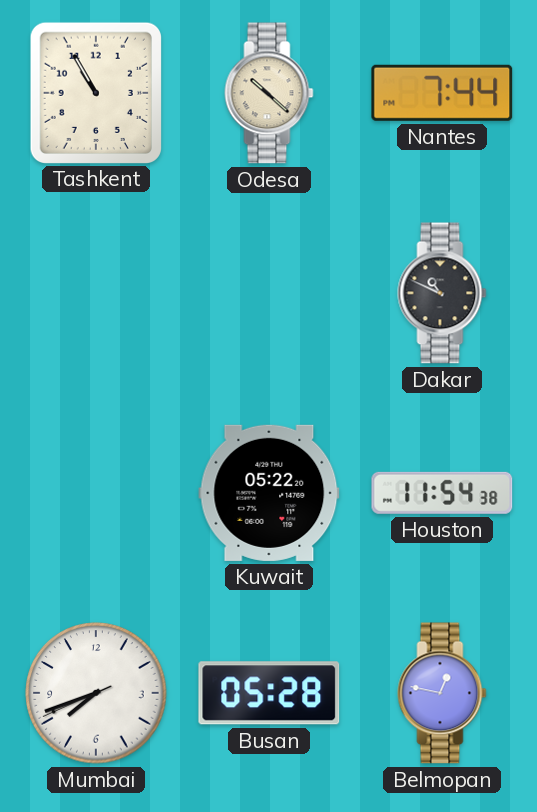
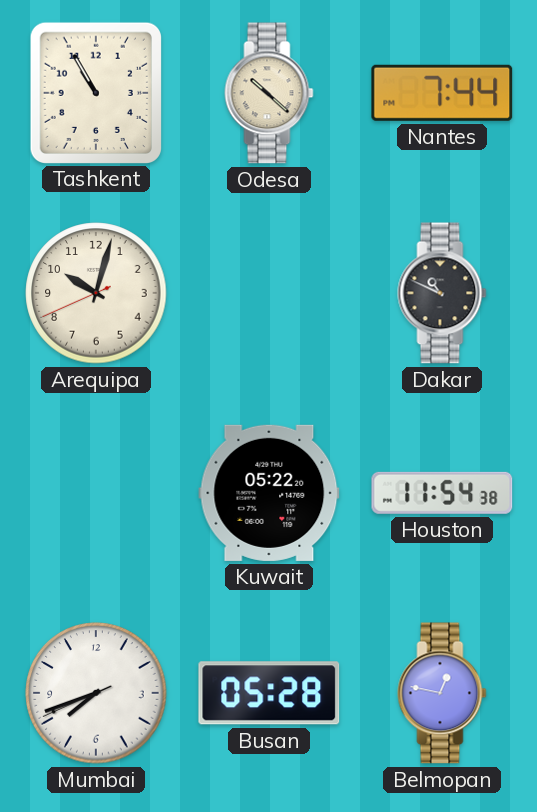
Arequipa: none -> 10:02
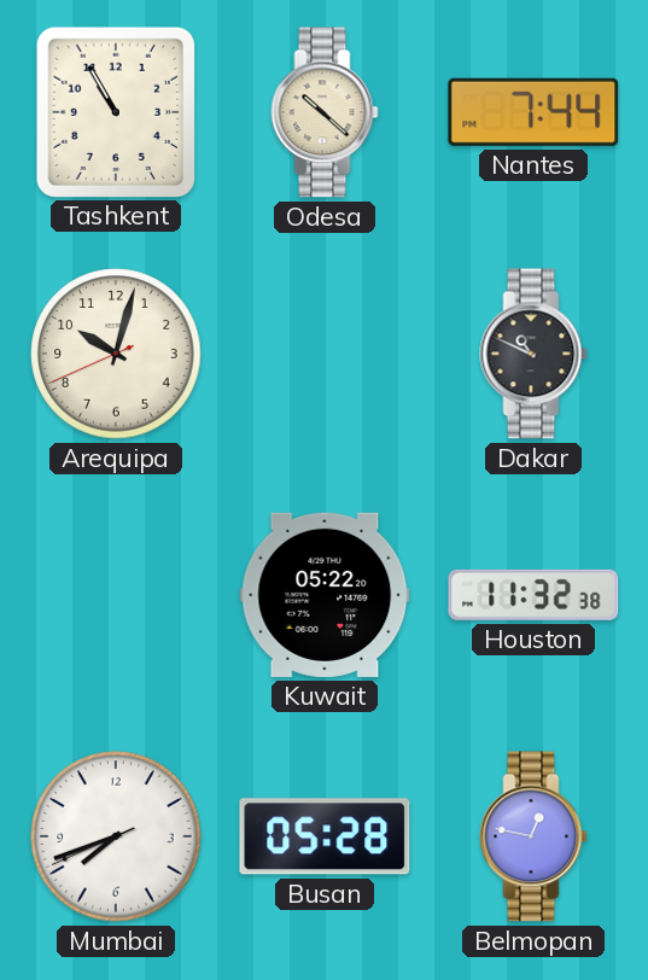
Houston: 11:54 -> 11:32
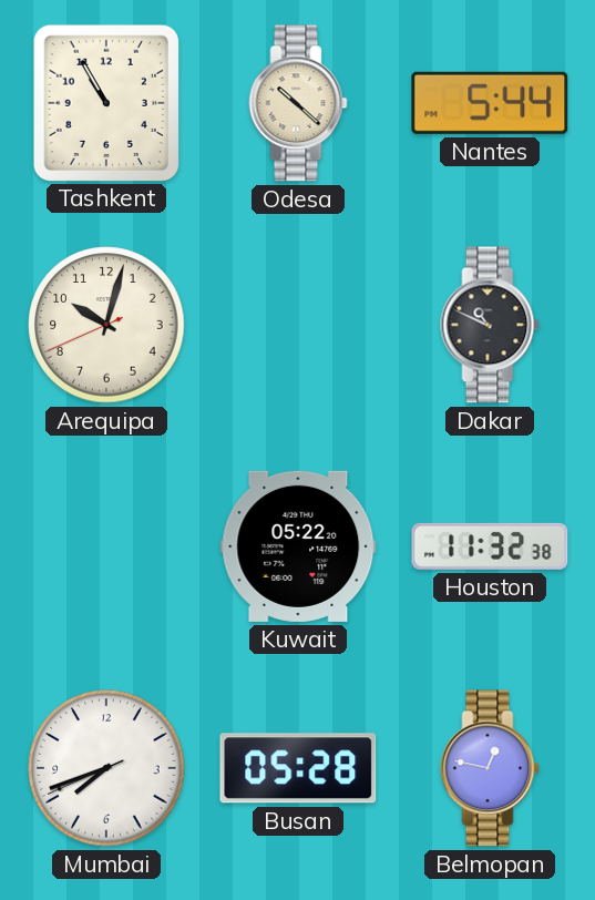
Nantes: 7:44 -> 5:44
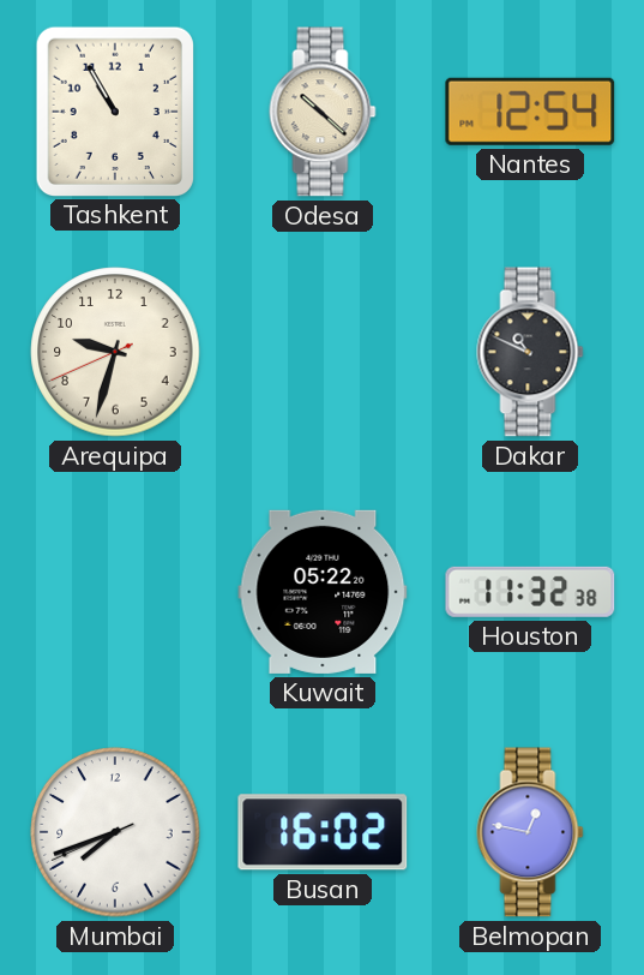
Nantes: 5:44 -> 12:54
Arequipa: 10:02 -> 9:32
Busan: 05:28 -> 16:02
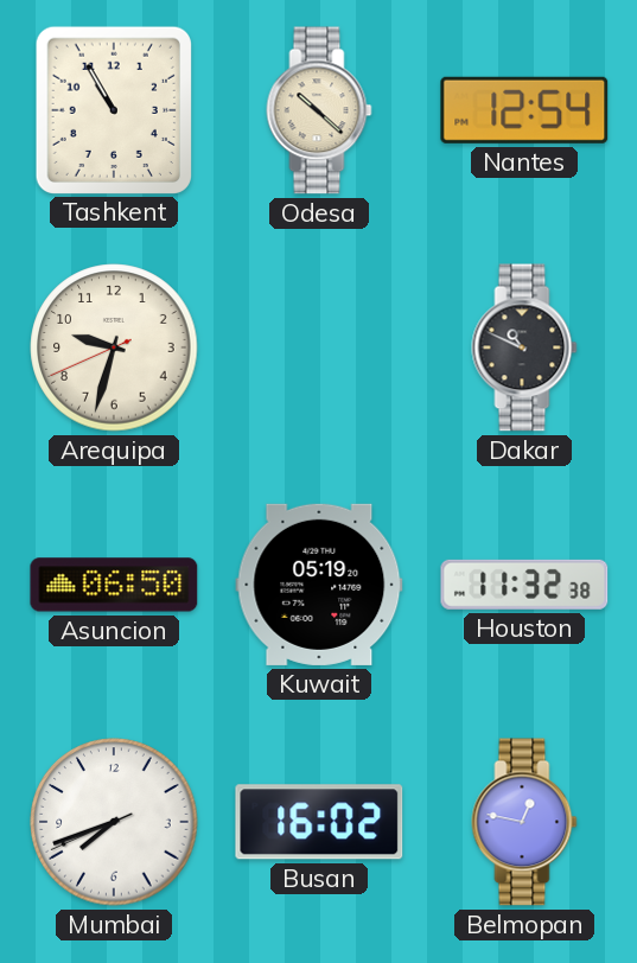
Asuncion: none -> 06:50
Kuwait: 05:22 -> 05:19
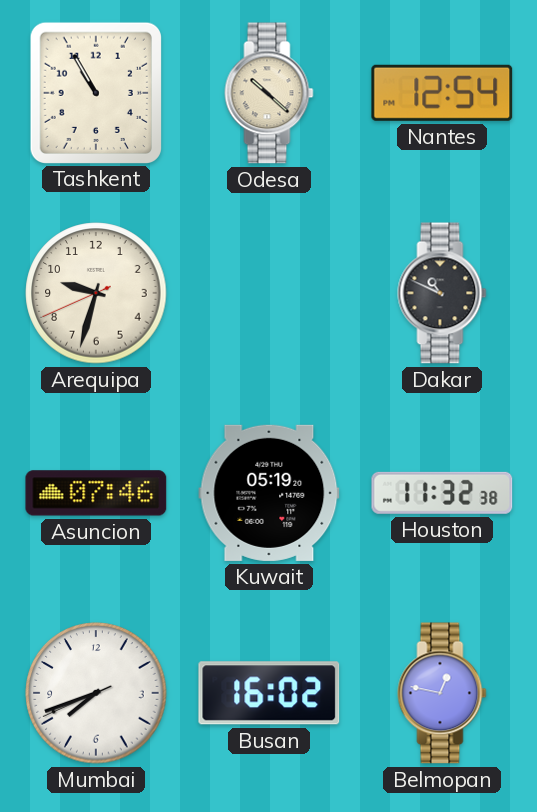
Asuncion: 06:50 -> 07:46
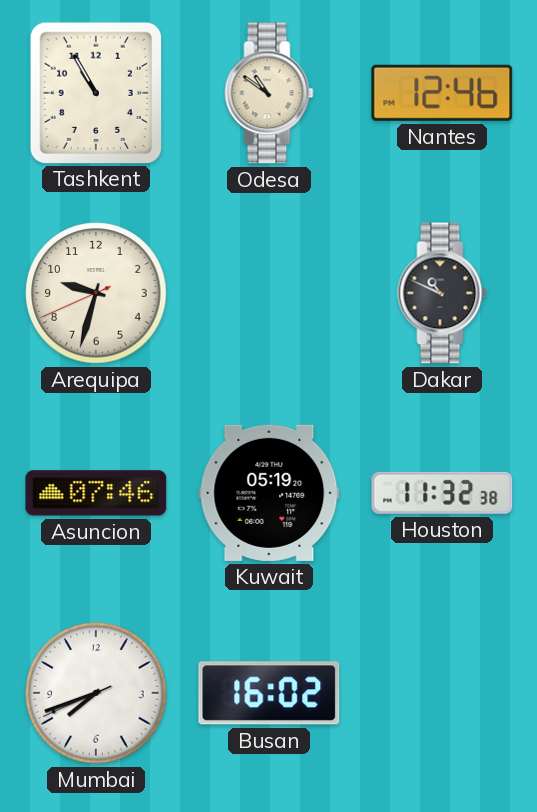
Odesa: 10:22 -> 10:51
Nantes: 12:54 -> 12:46
Belmopan: 12:47 -> none
